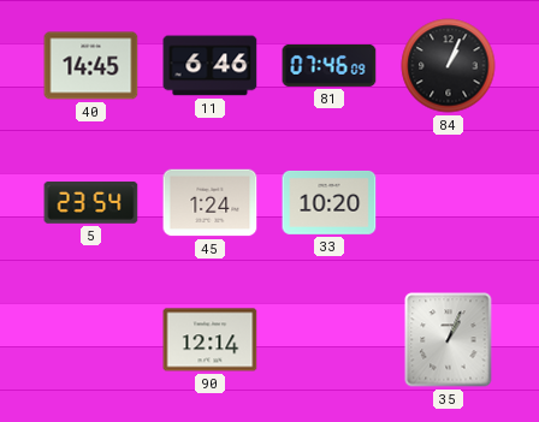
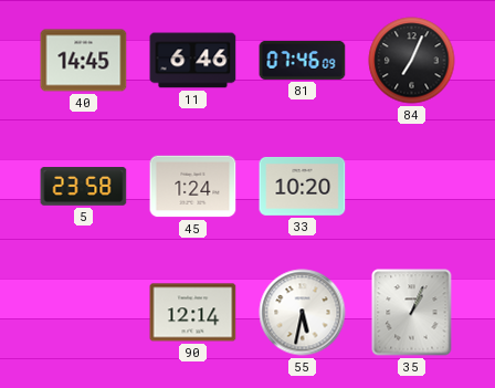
84: 1:04 -> 7:04
5: 23:54 -> 23:58
55: none -> 5:32
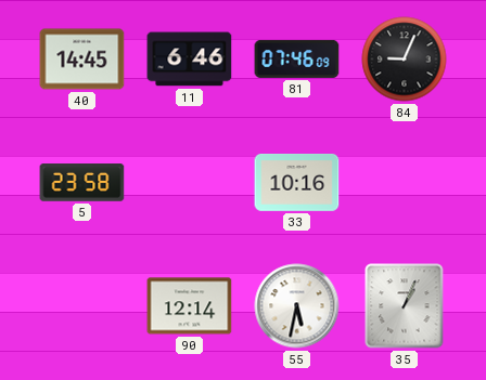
84: 7:04 -> 9:04
45: 1:24 -> none
33: 10:20 -> 10:16
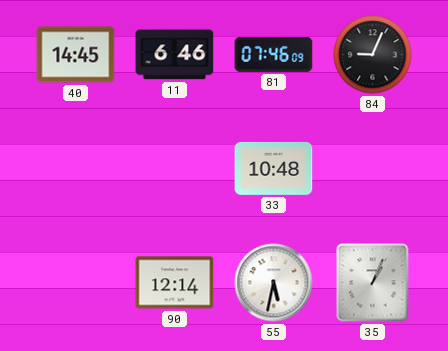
5: 23:58 -> none
33: 10:16 -> 10:48
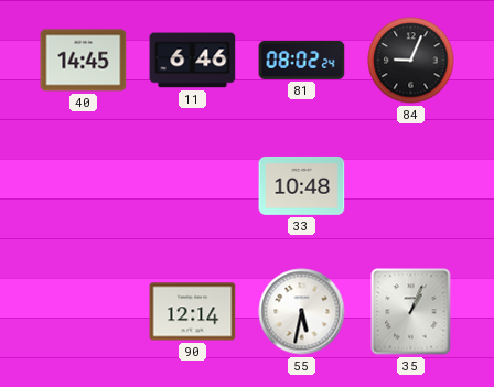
81: 07:46 -> 08:02
